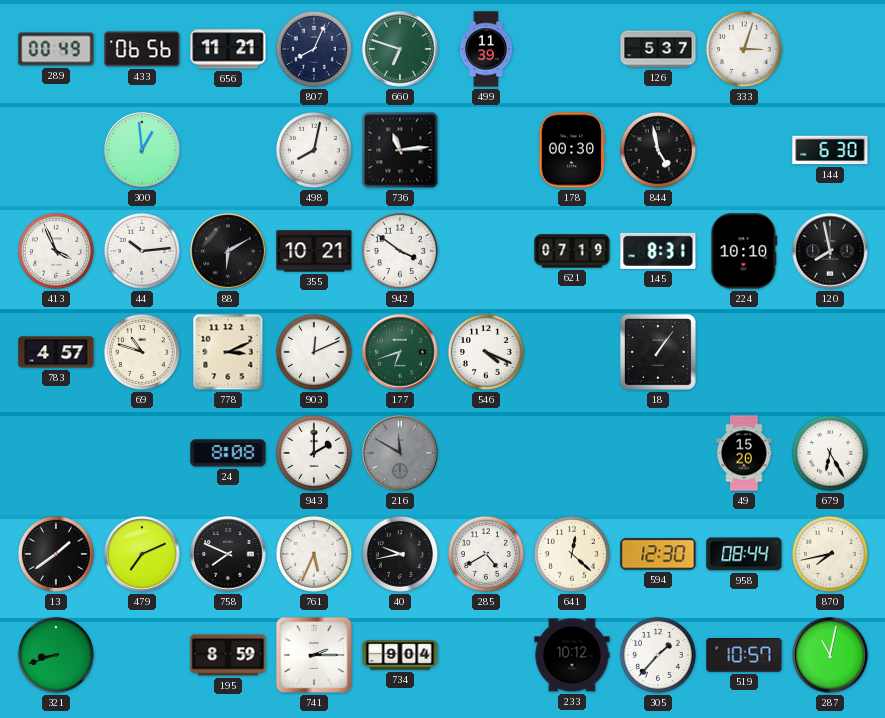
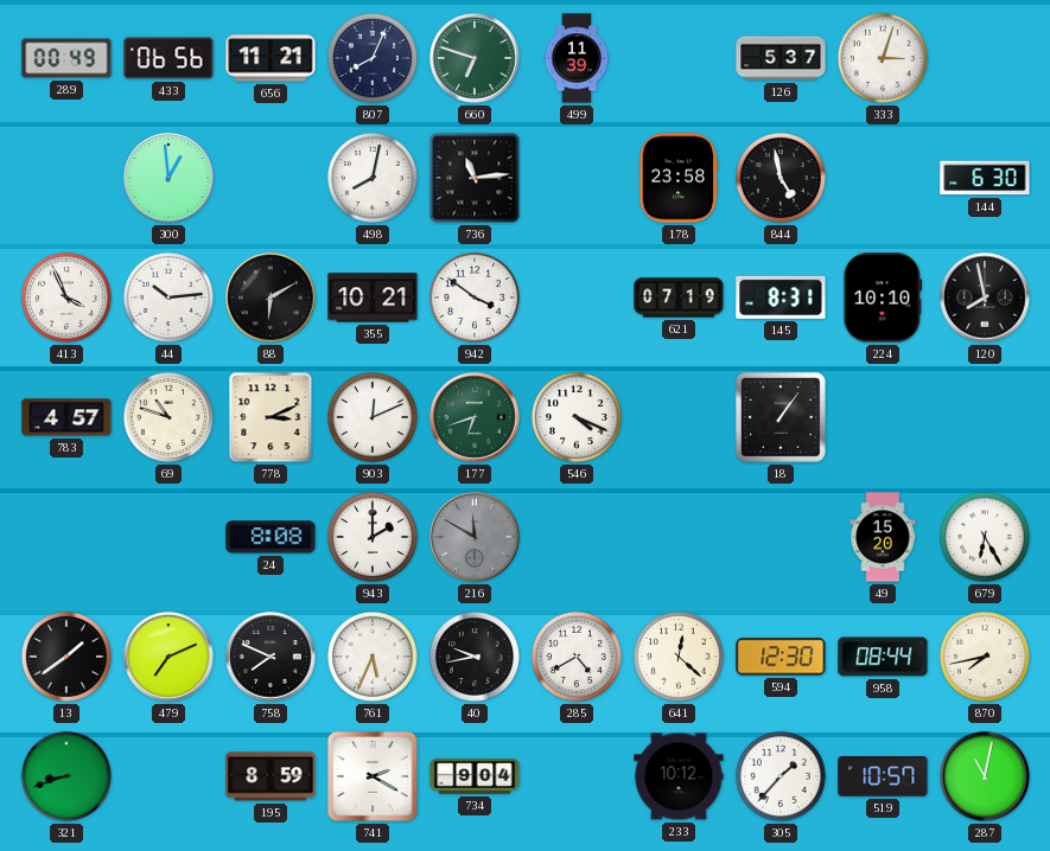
178: 00:30 -> 23:58
741: 2:15 -> 2:20
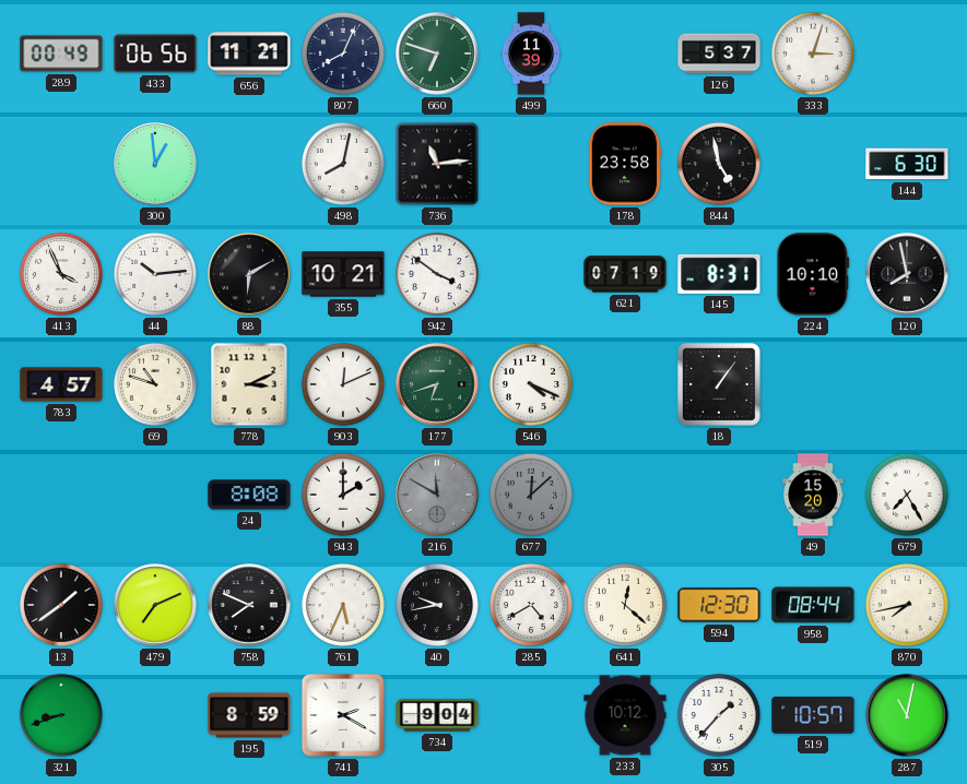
677: none -> 12:08
679: 6:25 -> 7:25
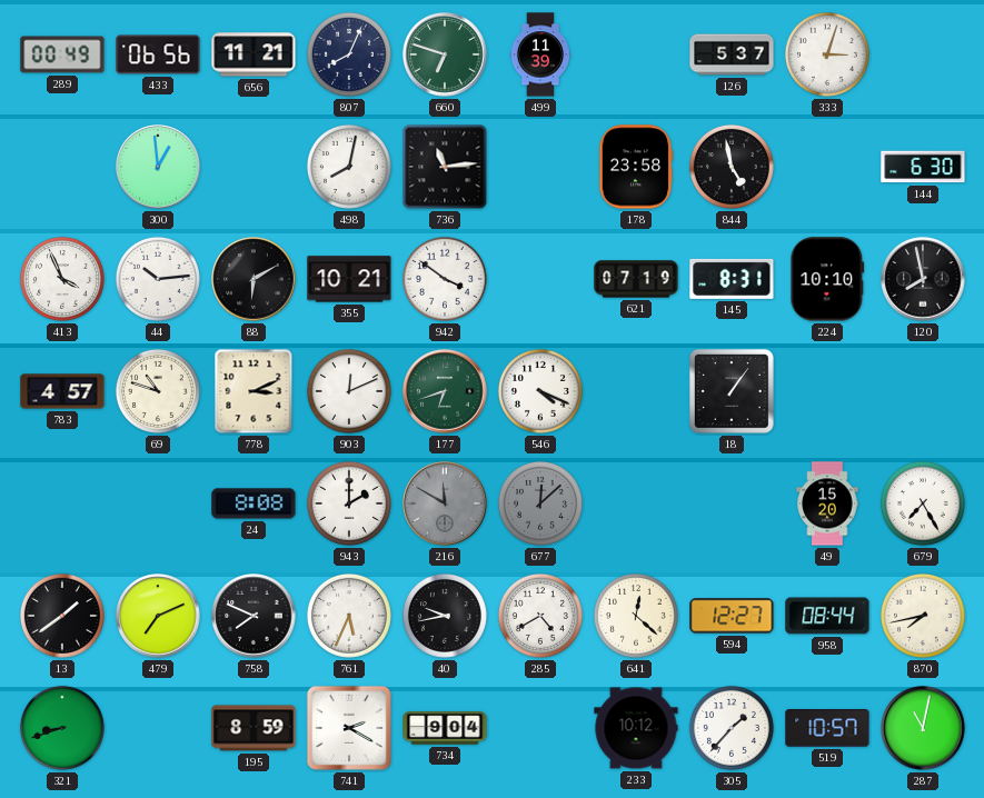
594: 12:30 -> 12:27
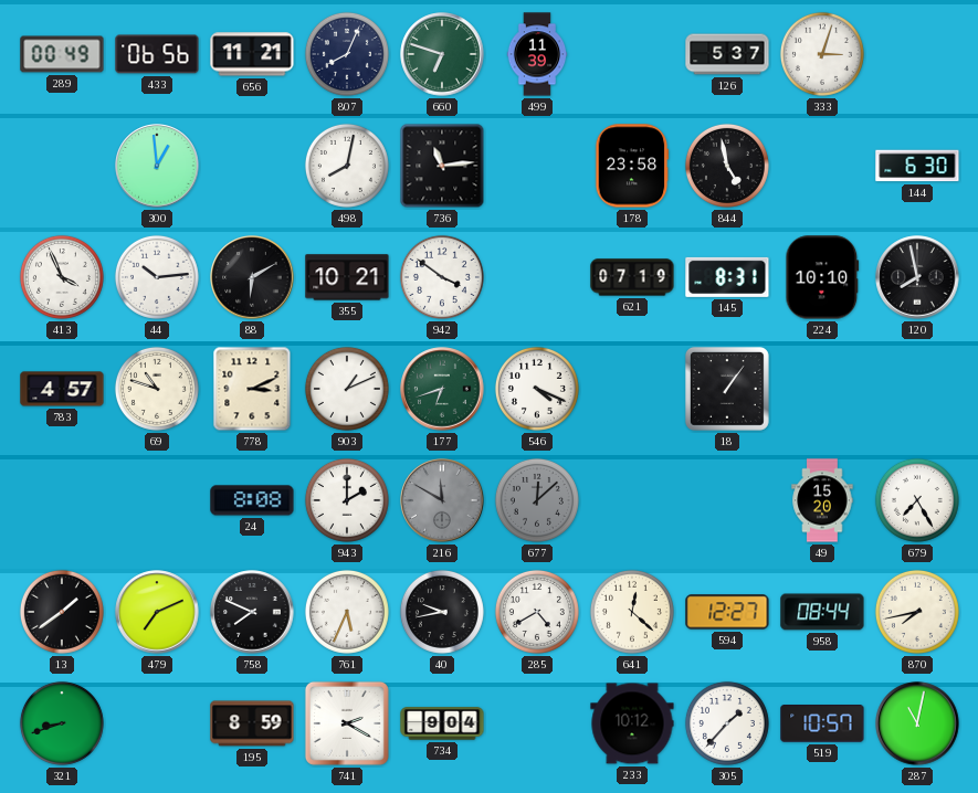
903: 12:11 -> 1:11
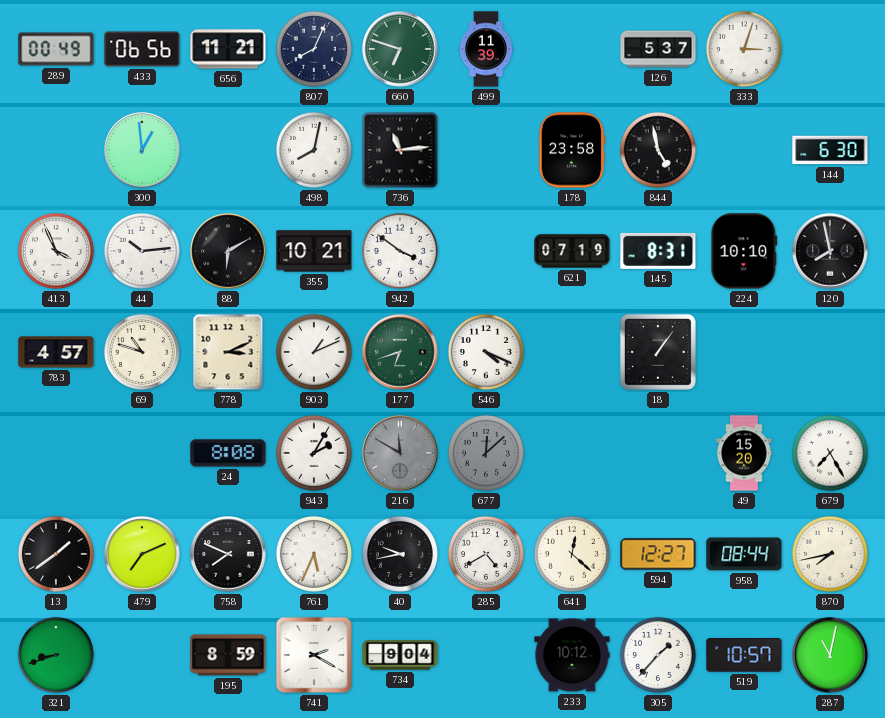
943: 2:00 -> 2:05
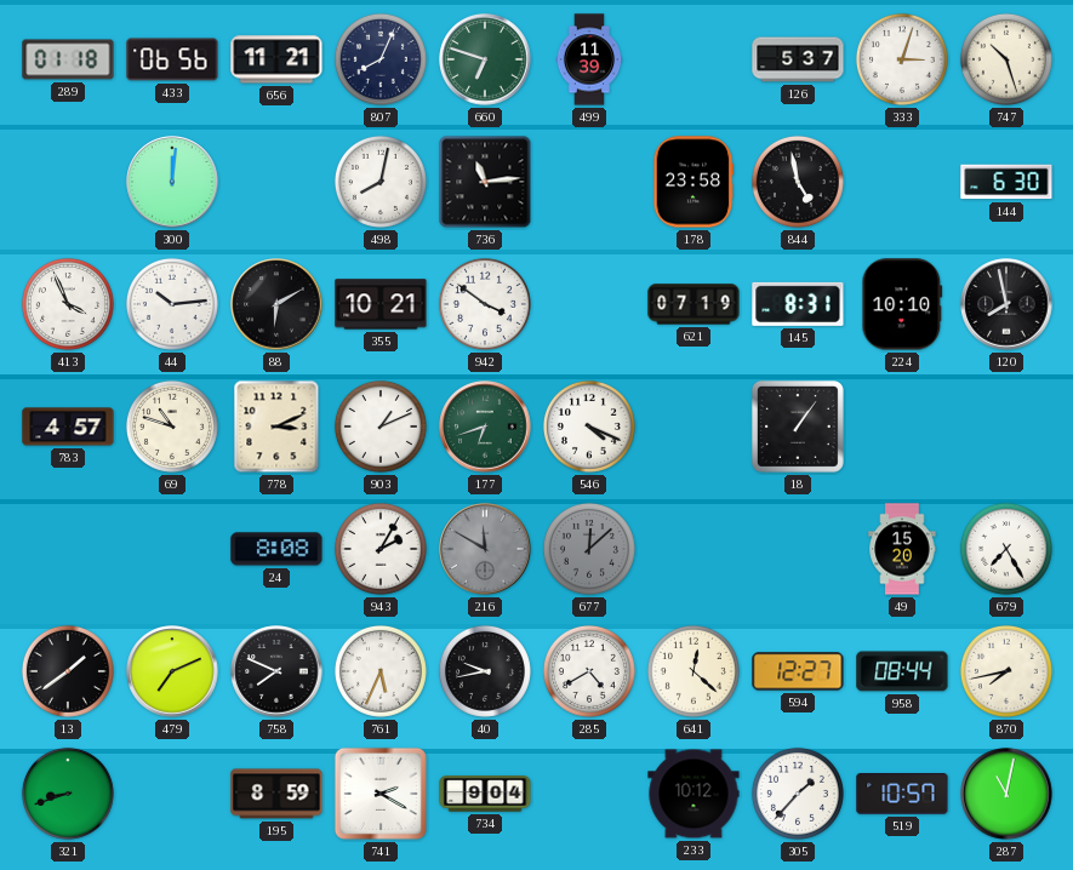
289: 00:49 -> 01:18
747: none -> 10:27
300: 12:59 -> 12:01
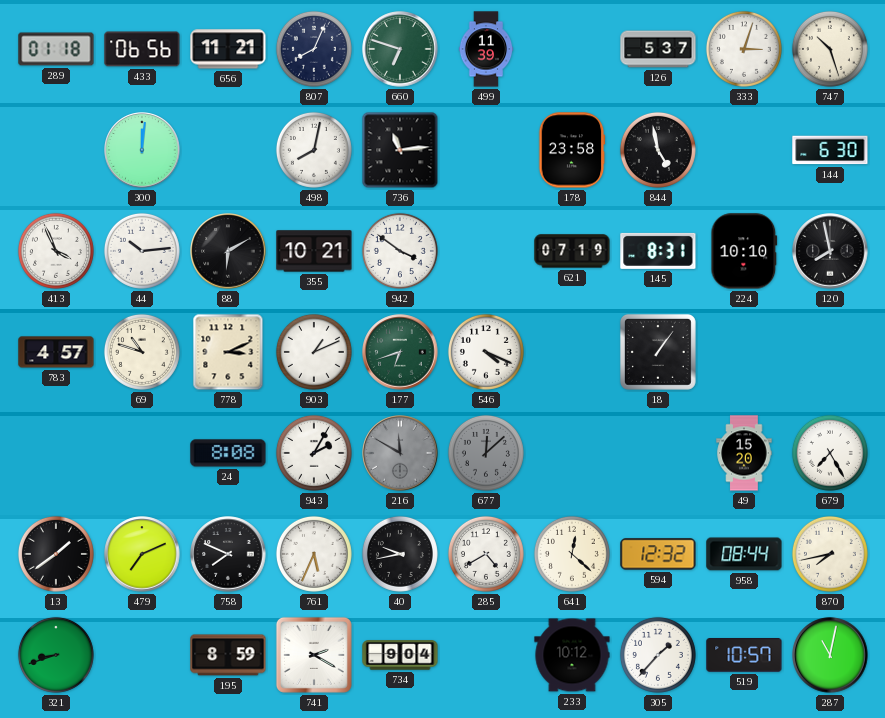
594: 12:27 -> 12:32
